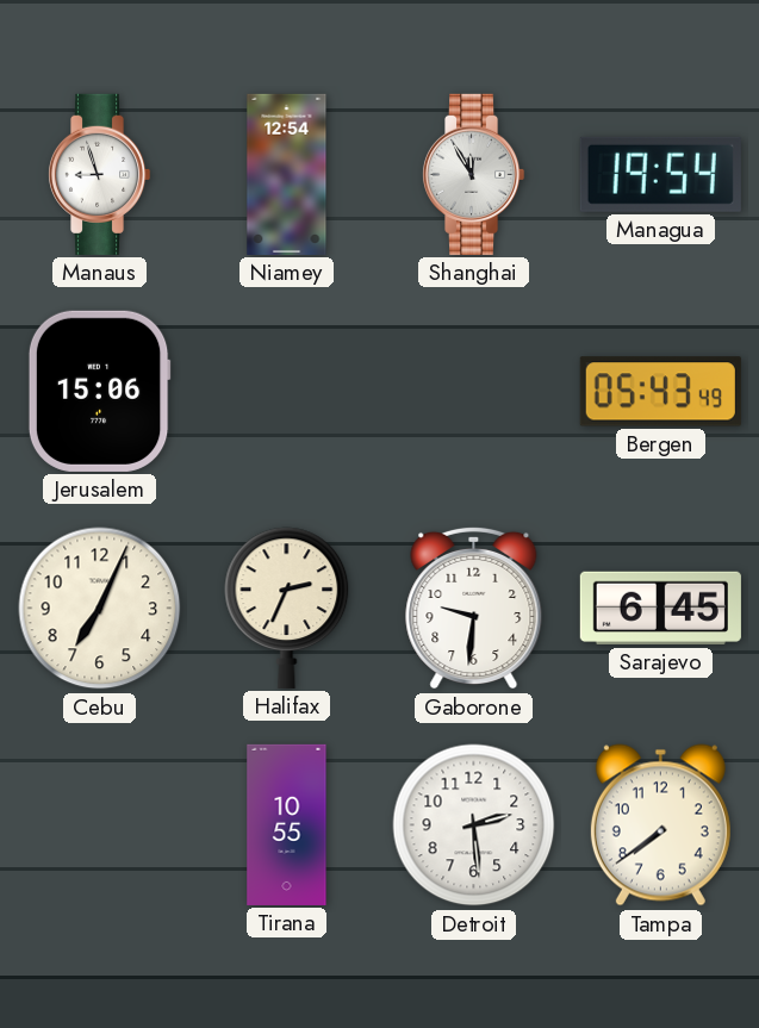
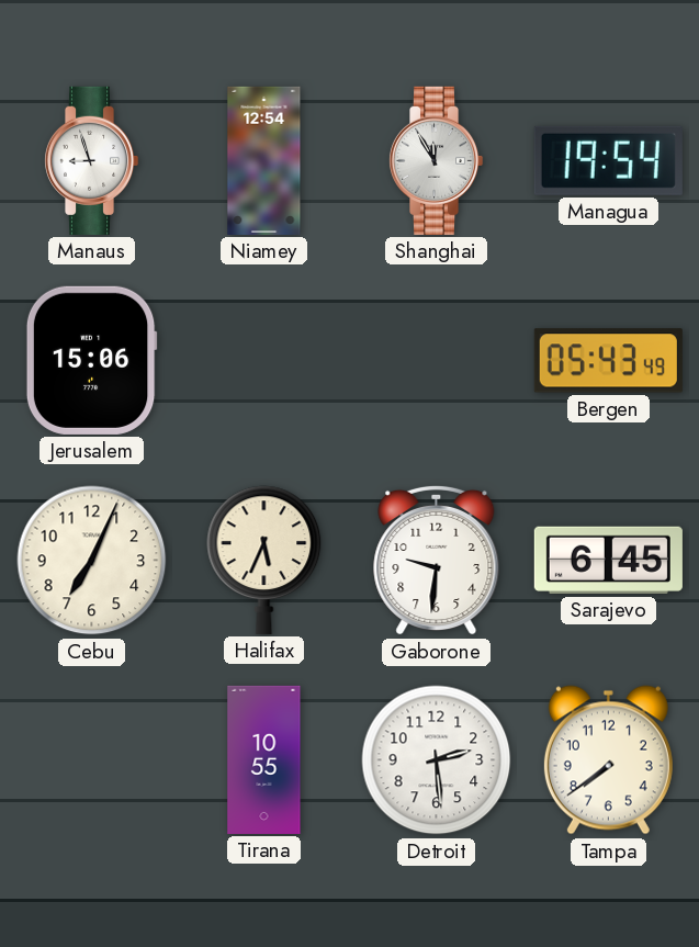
Halifax: 2:34 -> 5:34
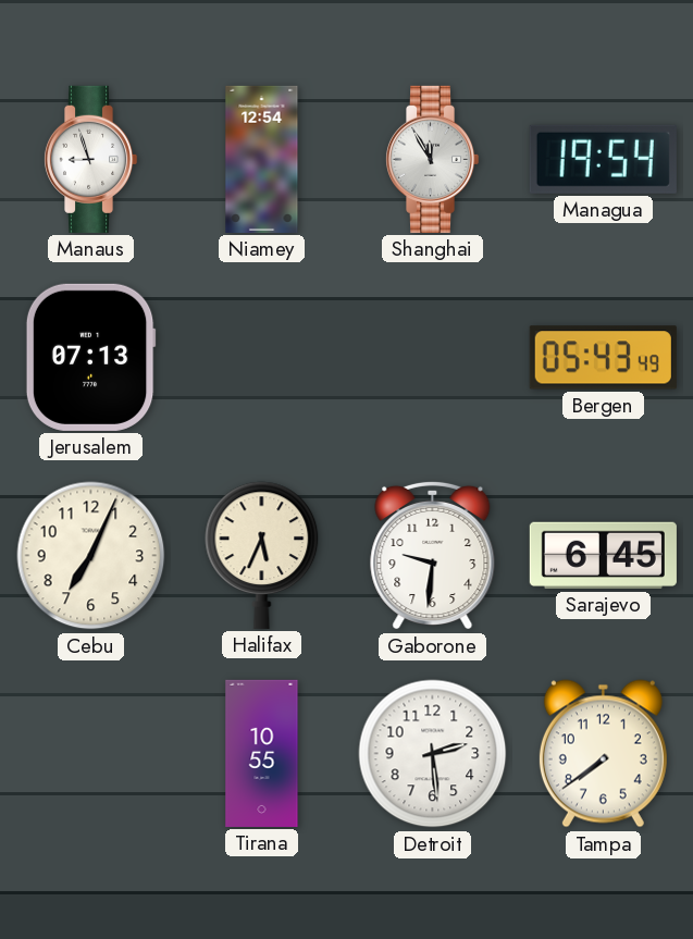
Jerusalem: 15:06 -> 07:13
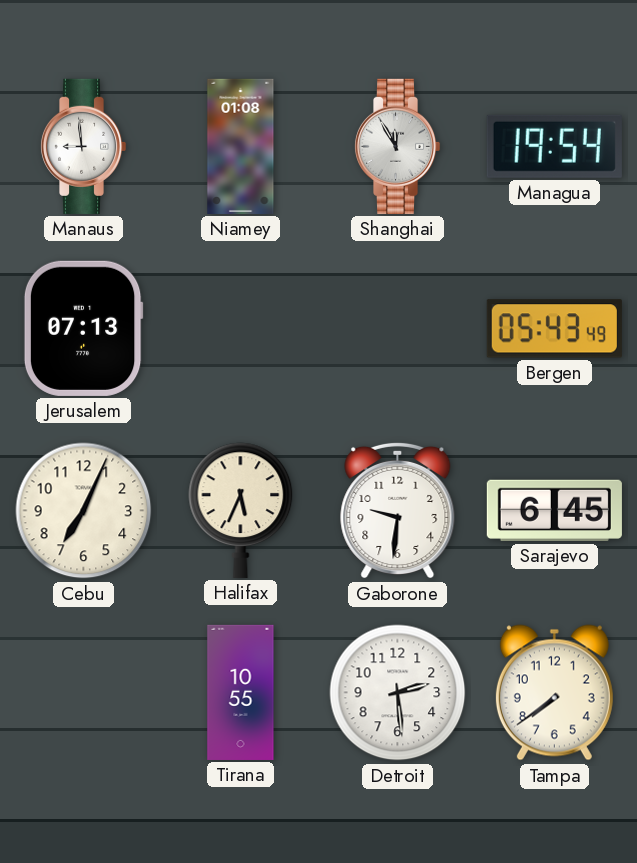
Manaus: 8:57 -> 8:59
Niamey: 12:54 -> 01:08
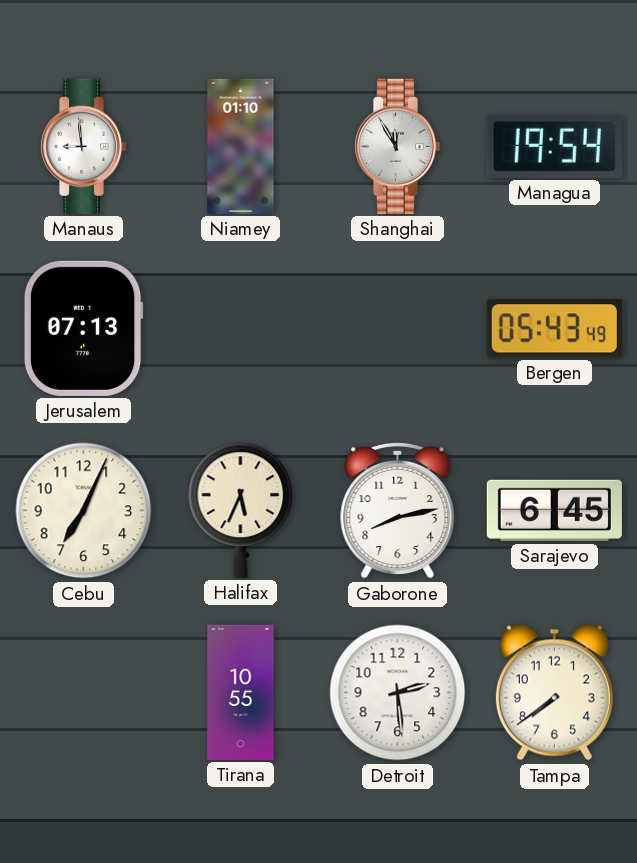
Niamey: 01:08 -> 01:10
Gaborone: 9:31 -> 8:13
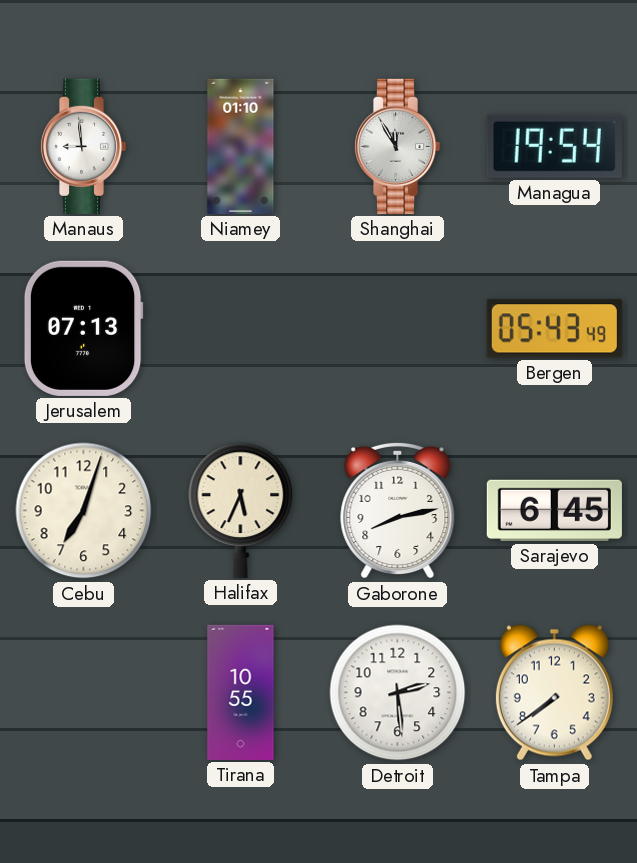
Cebu: 7:04 -> 7:03
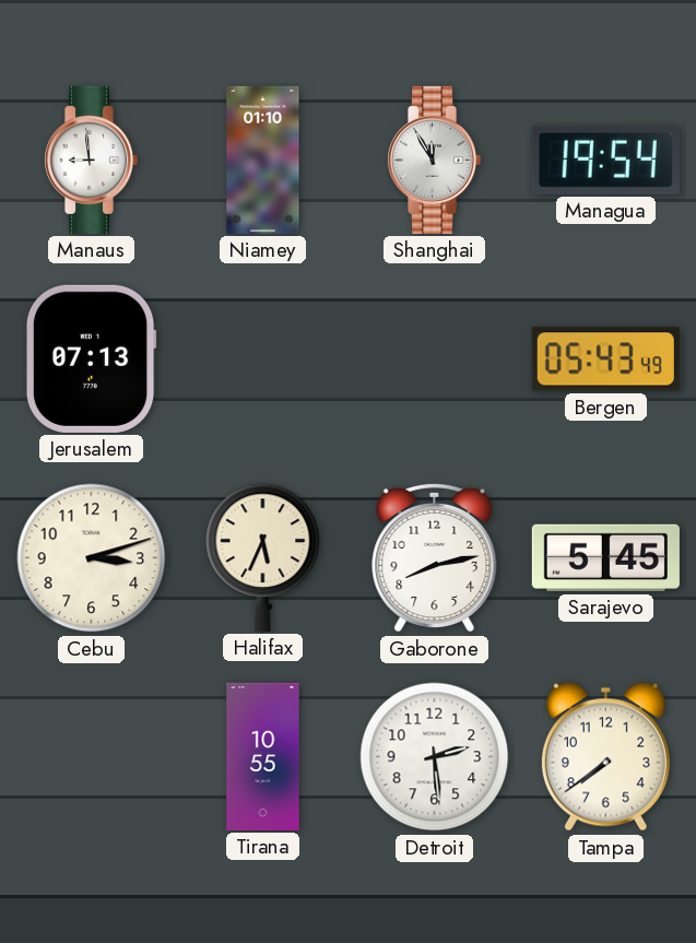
Cebu: 7:03 -> 3:12
Sarajevo: 6:45 -> 5:45
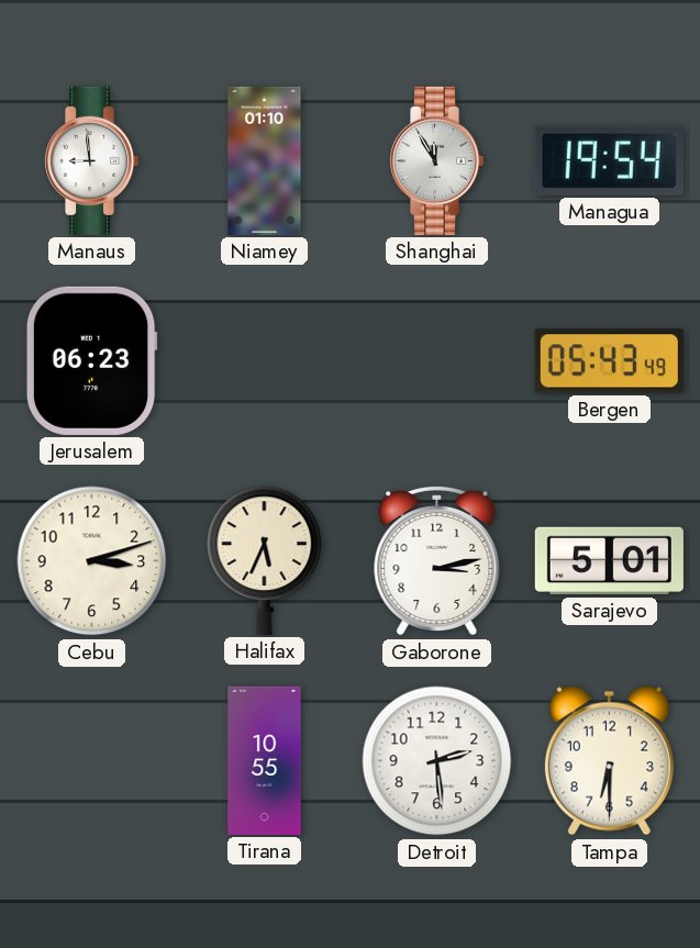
Jerusalem: 07:13 -> 06:23
Gaborone: 8:13 -> 3:13
Sarajevo: 5:45 -> 5:01
Tampa: 7:39 -> 6:30
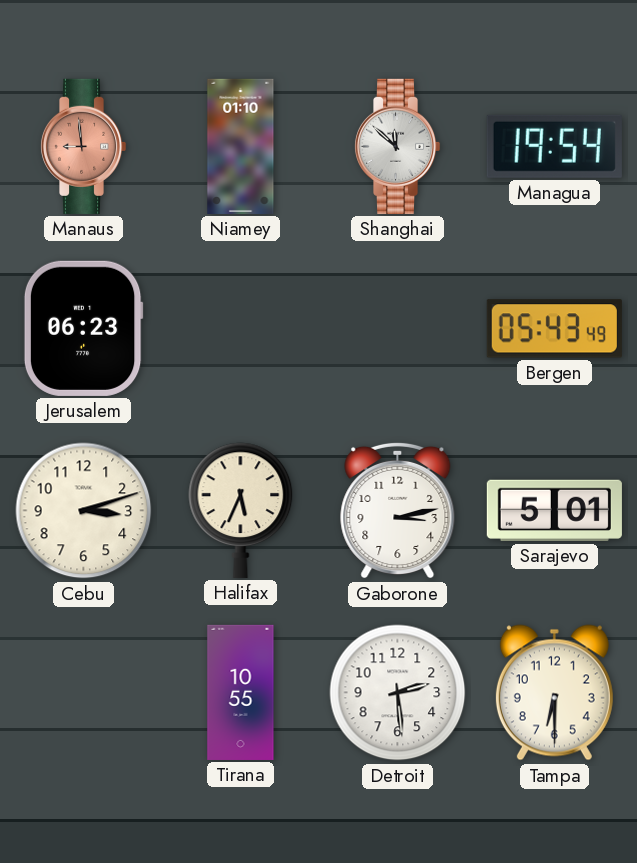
Manaus dial: white -> salmon
Shanghai: 11:55 -> 11:52
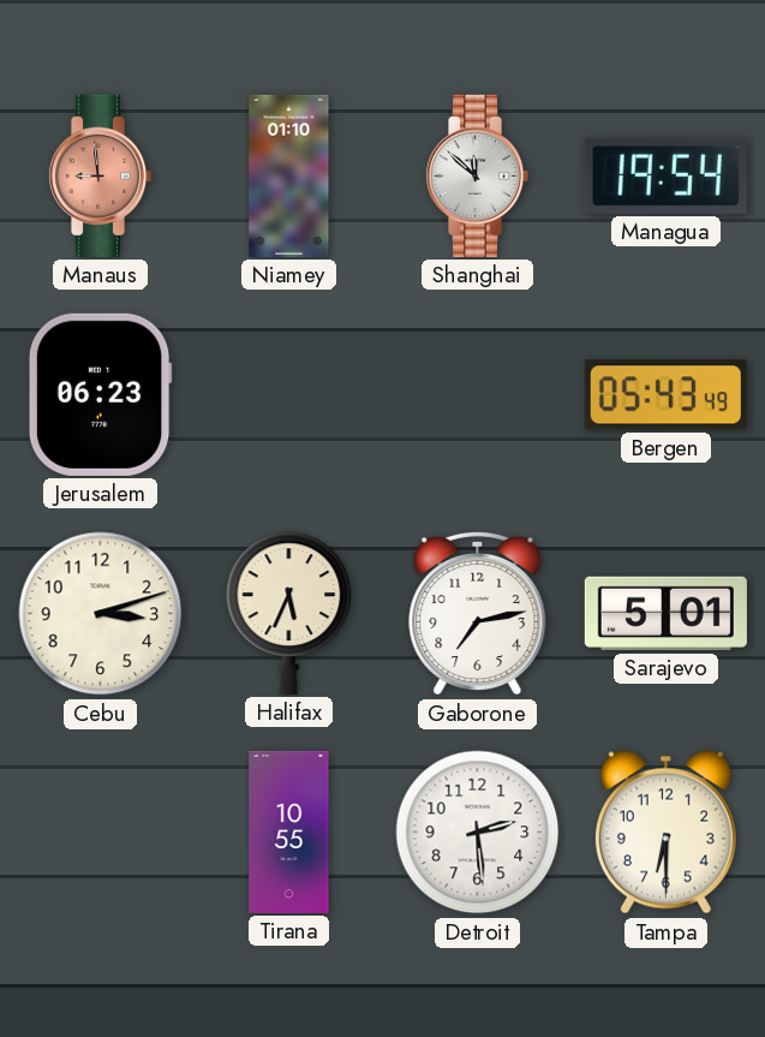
Gaborone: 3:13 -> 7:13
